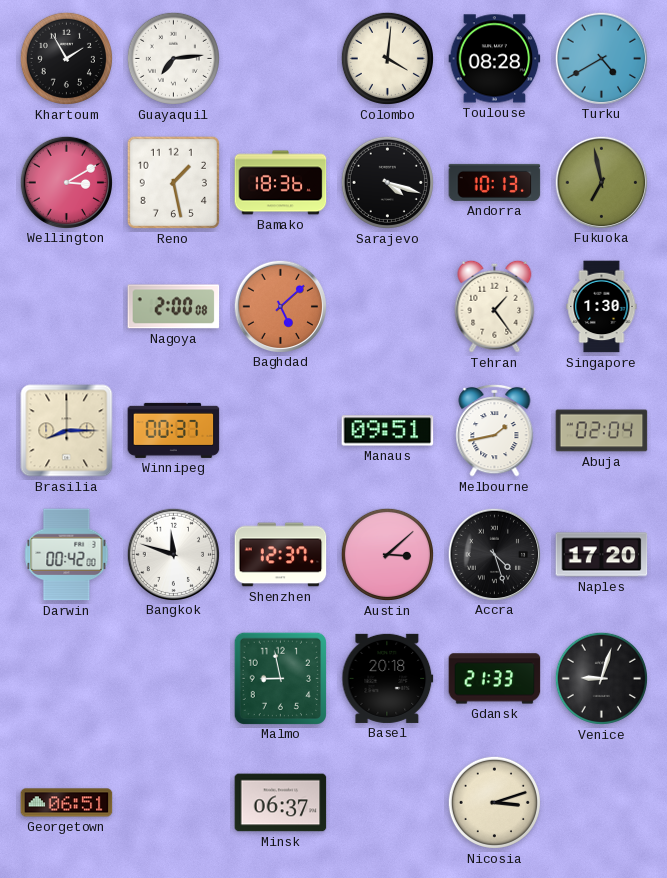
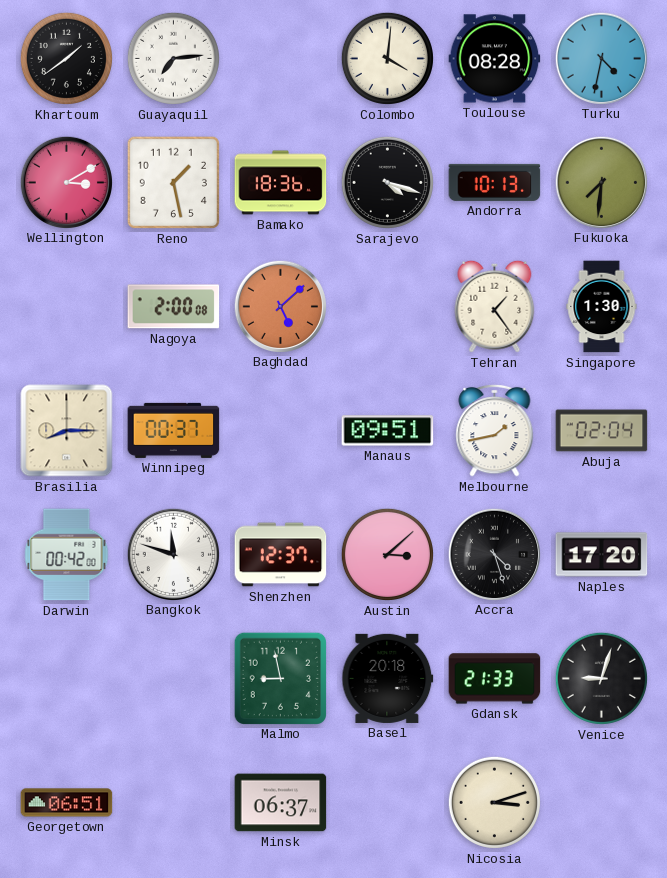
Khartoum: 1:55 -> 1:39
Turku: 4:40 -> 4:32
Fukuoka: 6:58 -> 7:31
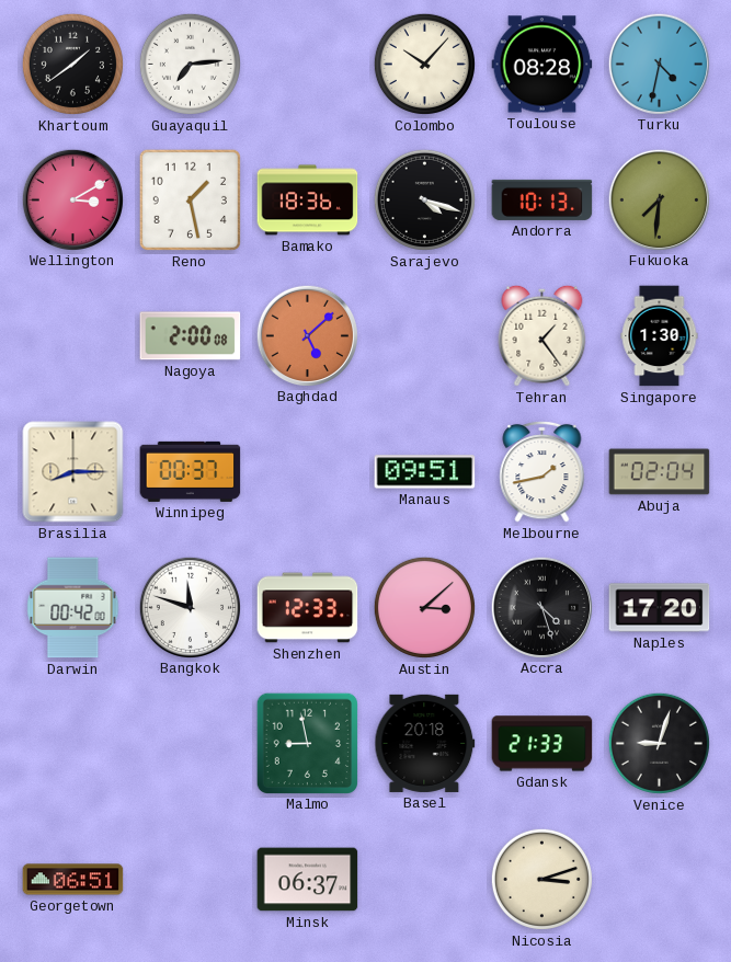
Colombo: 4:01 -> 10:07
Shenzhen: 12:37 -> 12:33
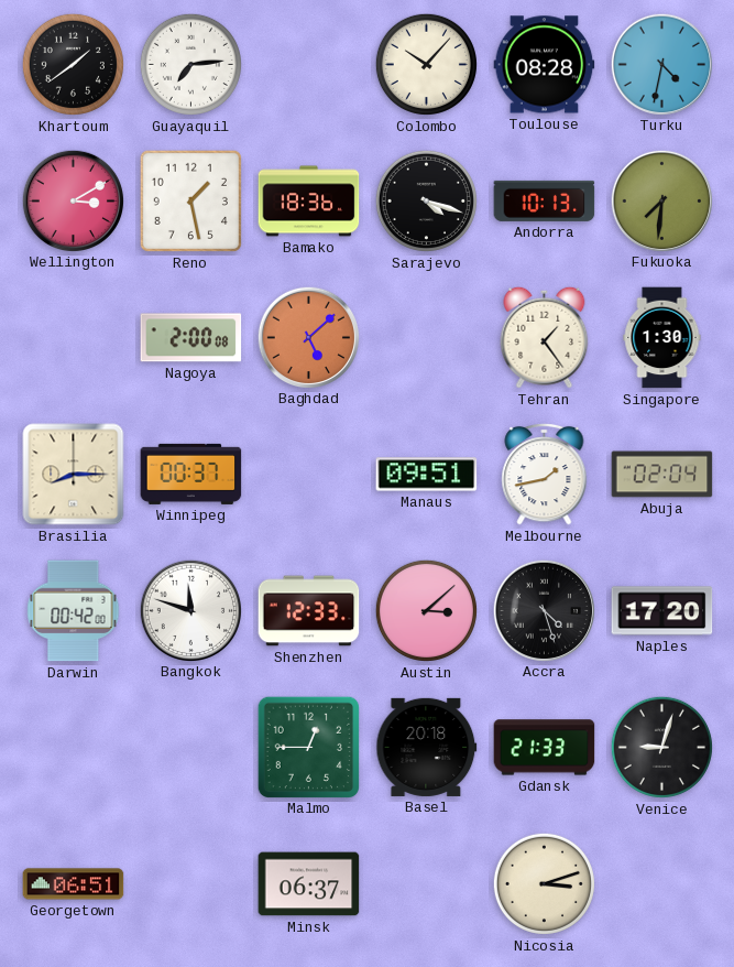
Malmo: 8:58 -> 12:45
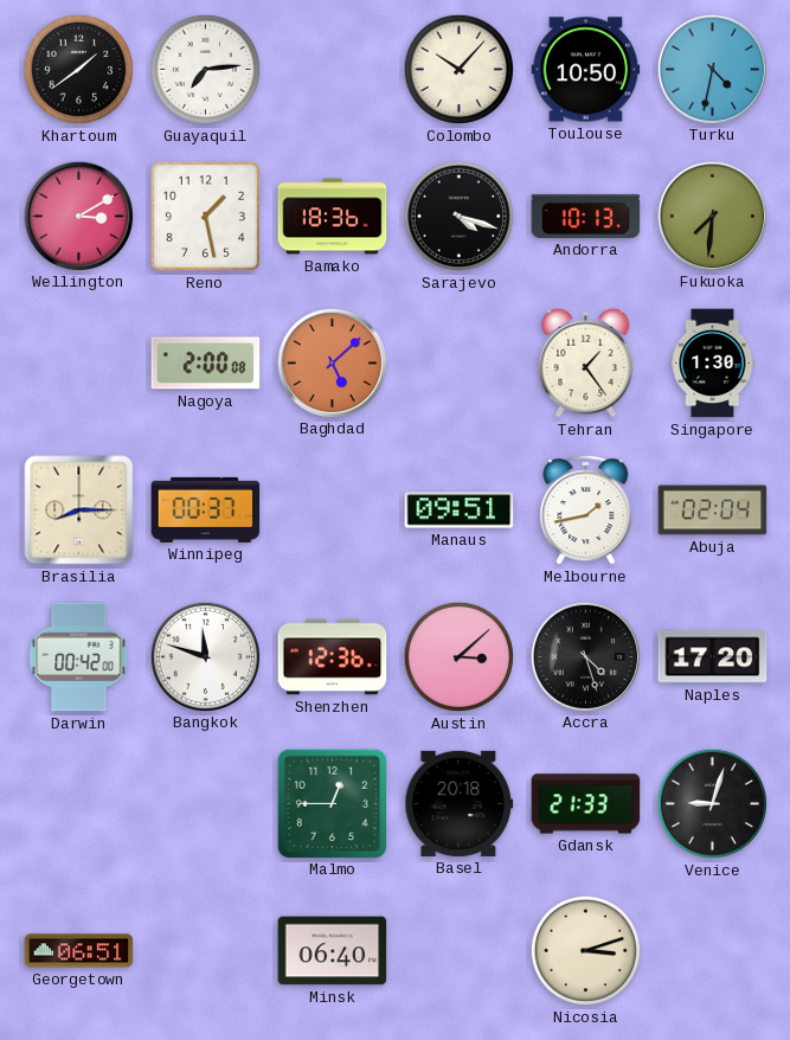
Toulouse: 08:28 -> 10:50
Shenzhen: 12:33 -> 12:36
Minsk: 06:37 -> 06:40
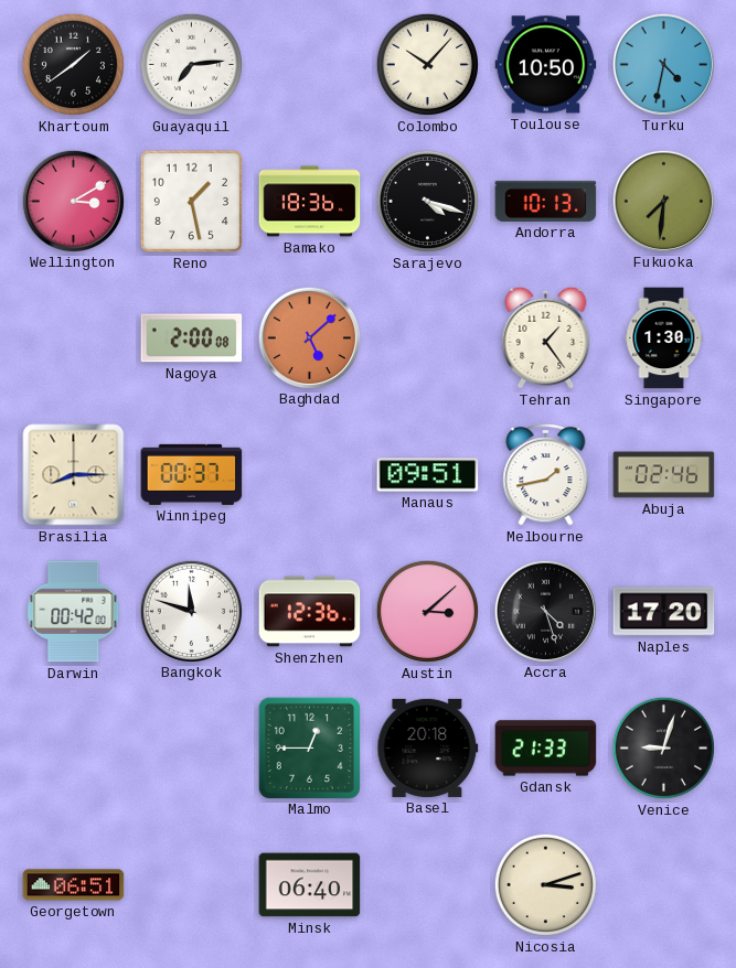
Abuja: 02:04 -> 02:46
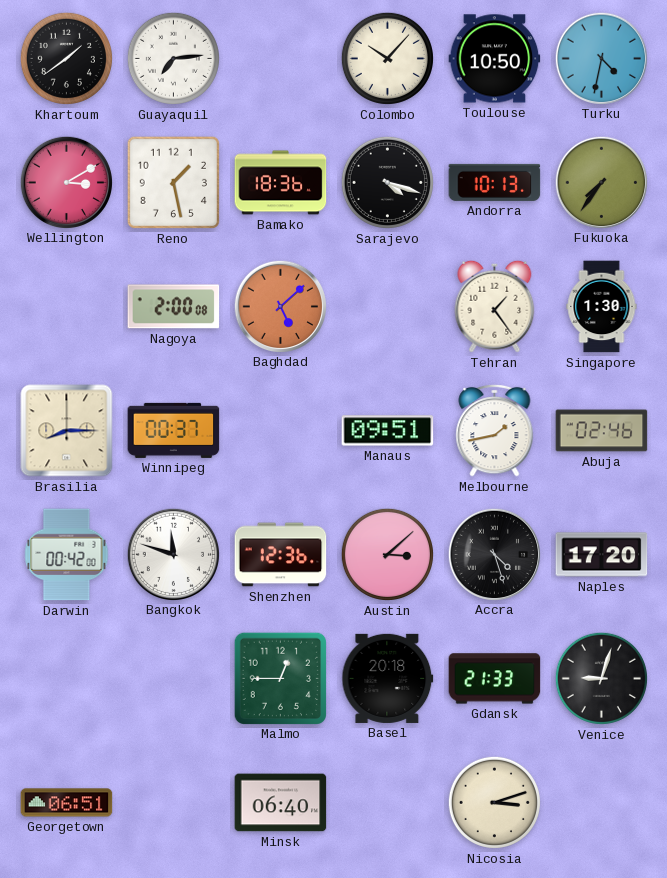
Fukuoka: 7:31 -> 7:36
